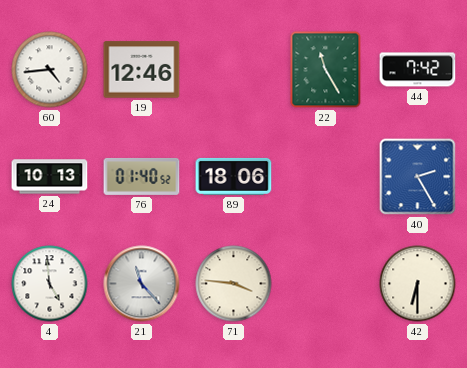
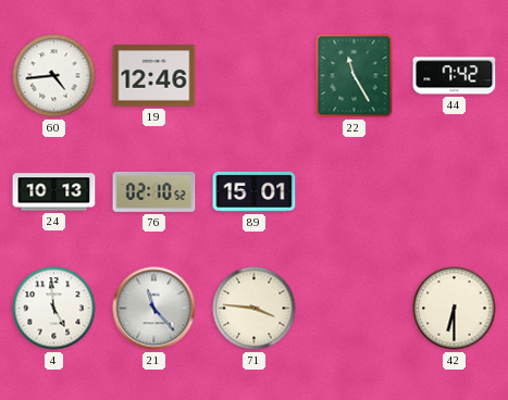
76: 01:40 -> 02:10
89: 18:06 -> 15:01
40: 2:25 -> none
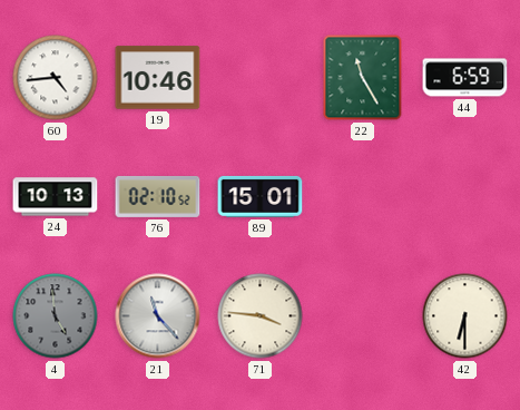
19: 12:46 -> 10:46
44: 7:42 -> 6:59
4 dial: white -> grey
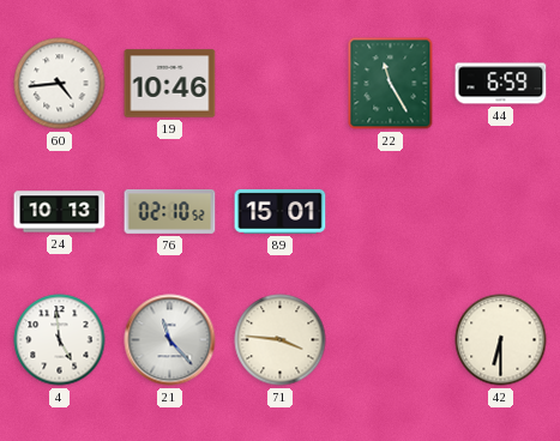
4 dial: grey -> white
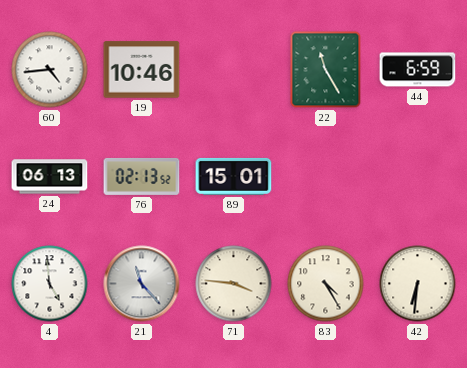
24: 10:13 -> 06:13
76: 02:10 -> 02:13
83: none -> 4:25
42: 6:30 -> 6:31
